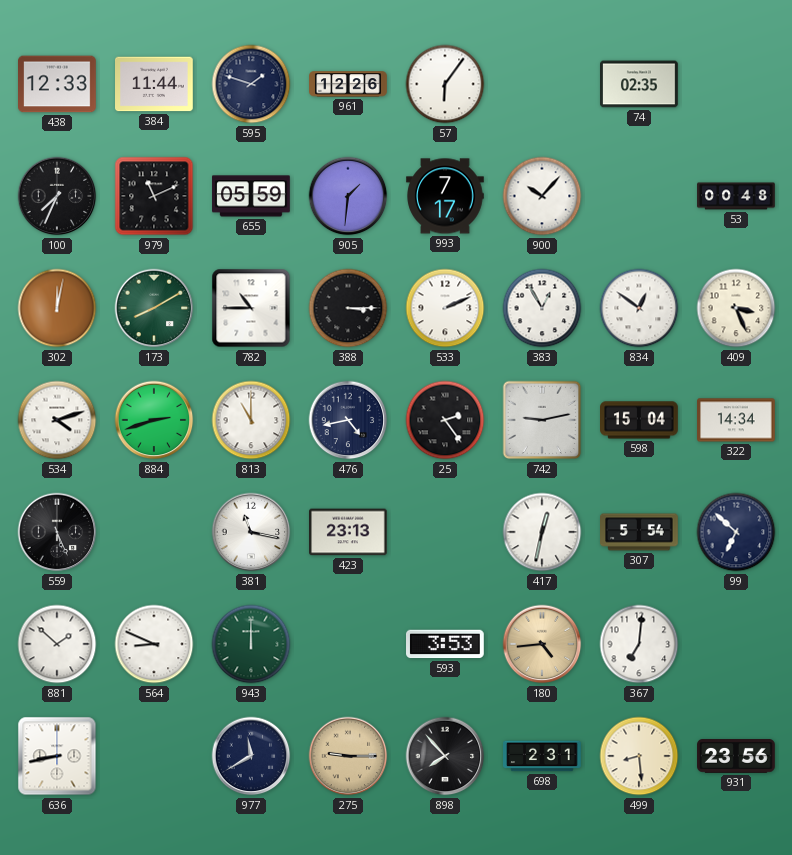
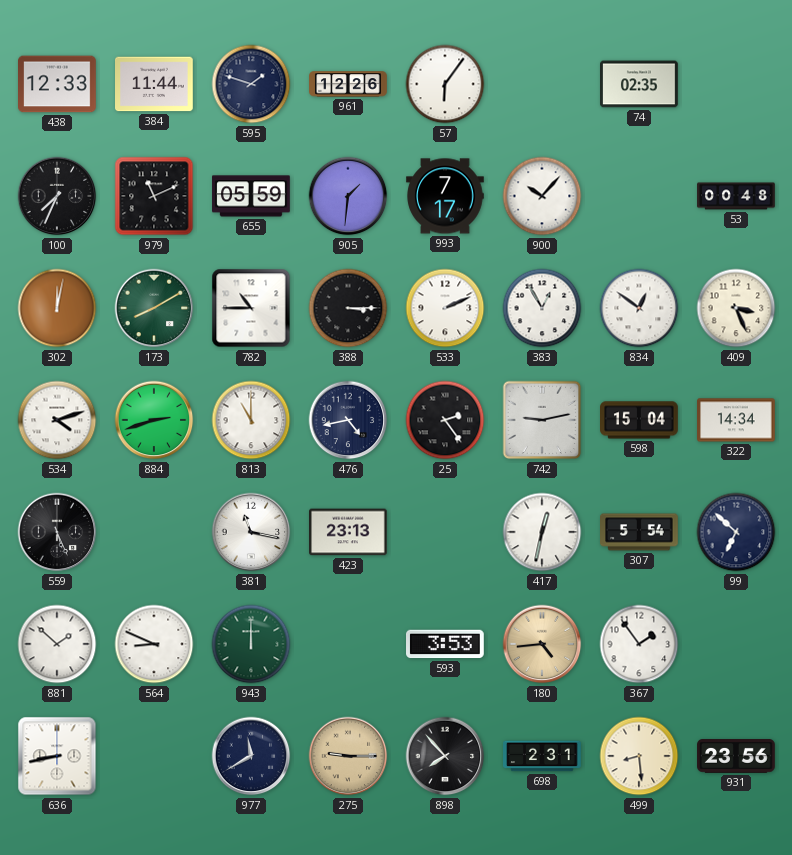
367: 7:01 -> 1:54
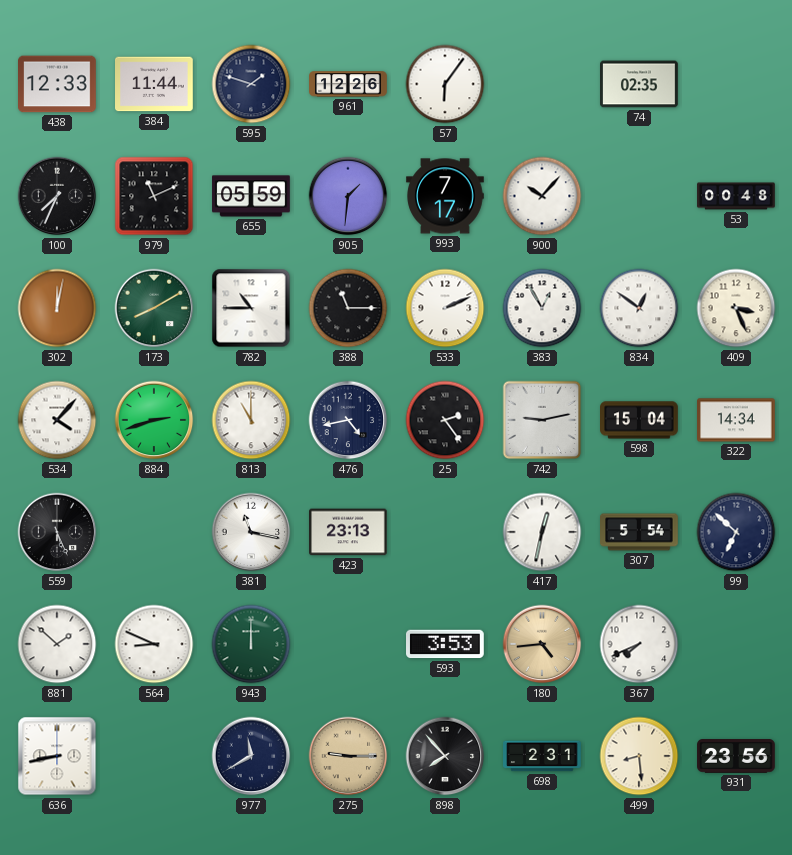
388: 3:15 -> 11:15
534: 4:12 -> 4:07
367: 1:54 -> 7:41
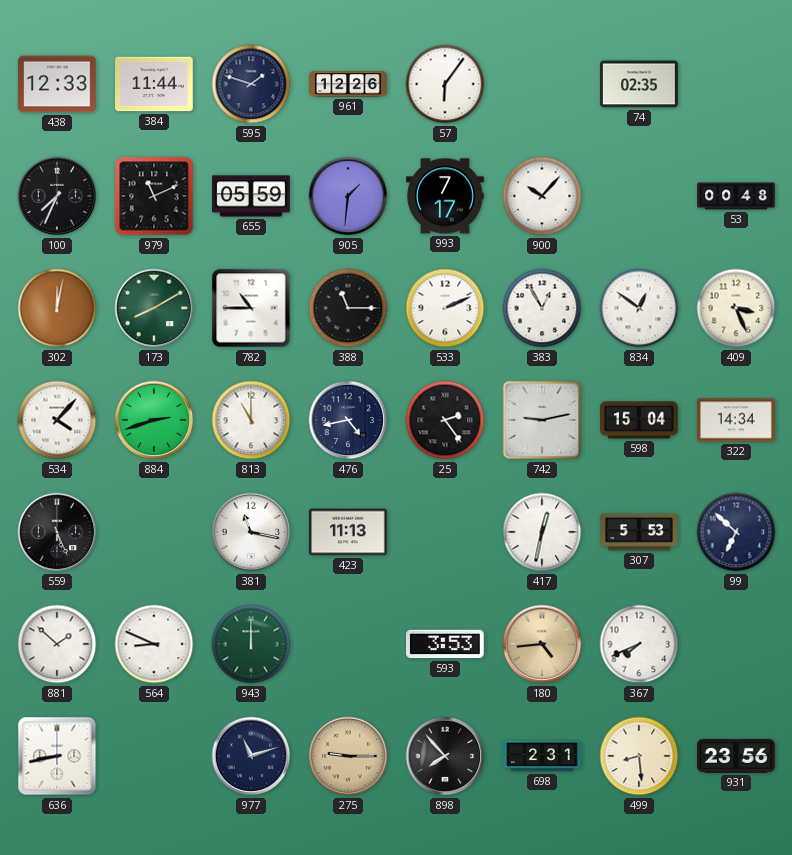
423: 23:13 -> 11:13
307: 5:54 -> 5:53
977: 11:40 -> 11:12
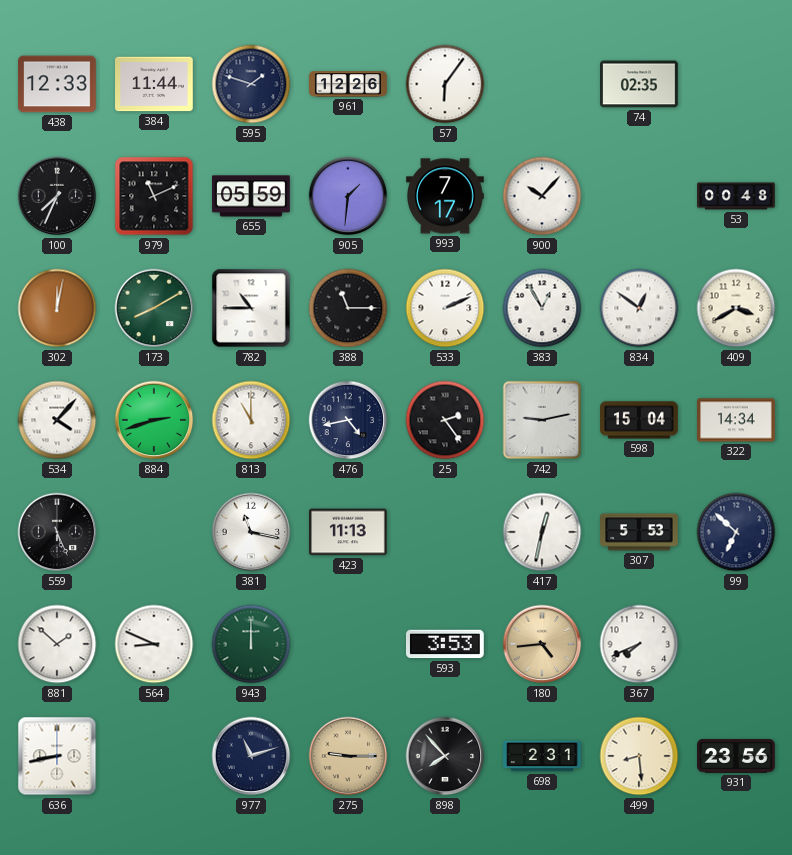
409: 3:26 -> 3:40
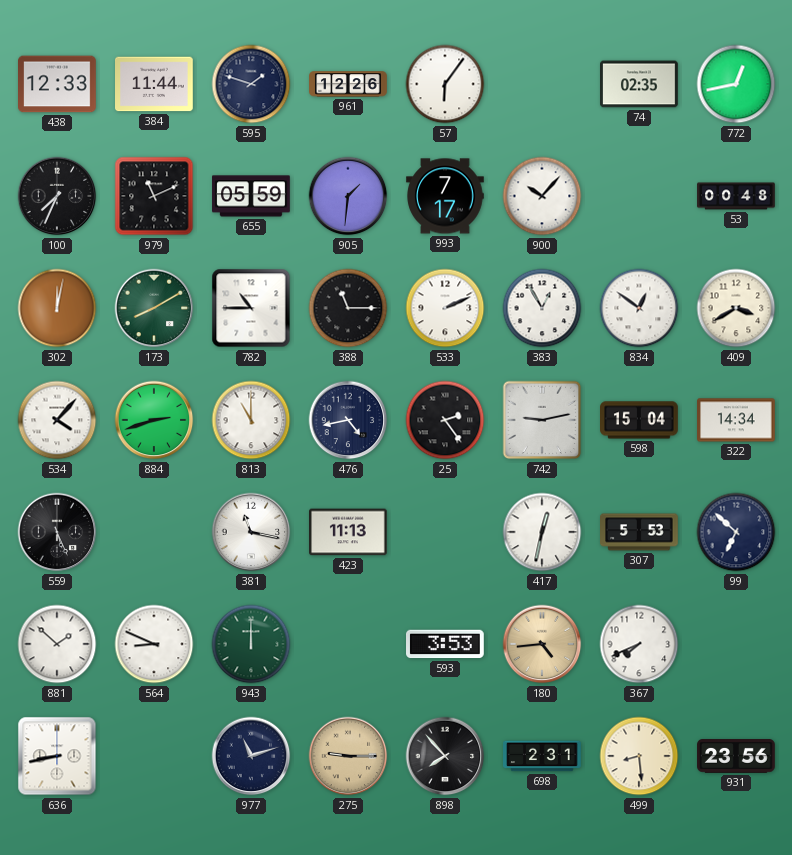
772: none -> 12:43
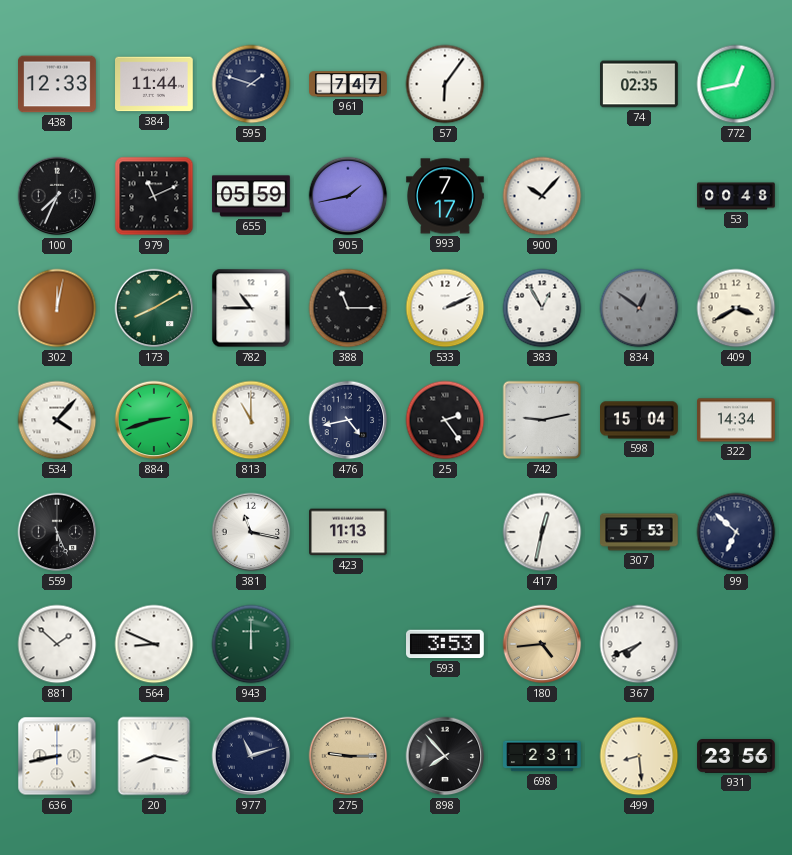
961: 12:26 -> 7:47
905: 1:31 -> 1:43
834 dial: white -> grey
20: none -> 8:17
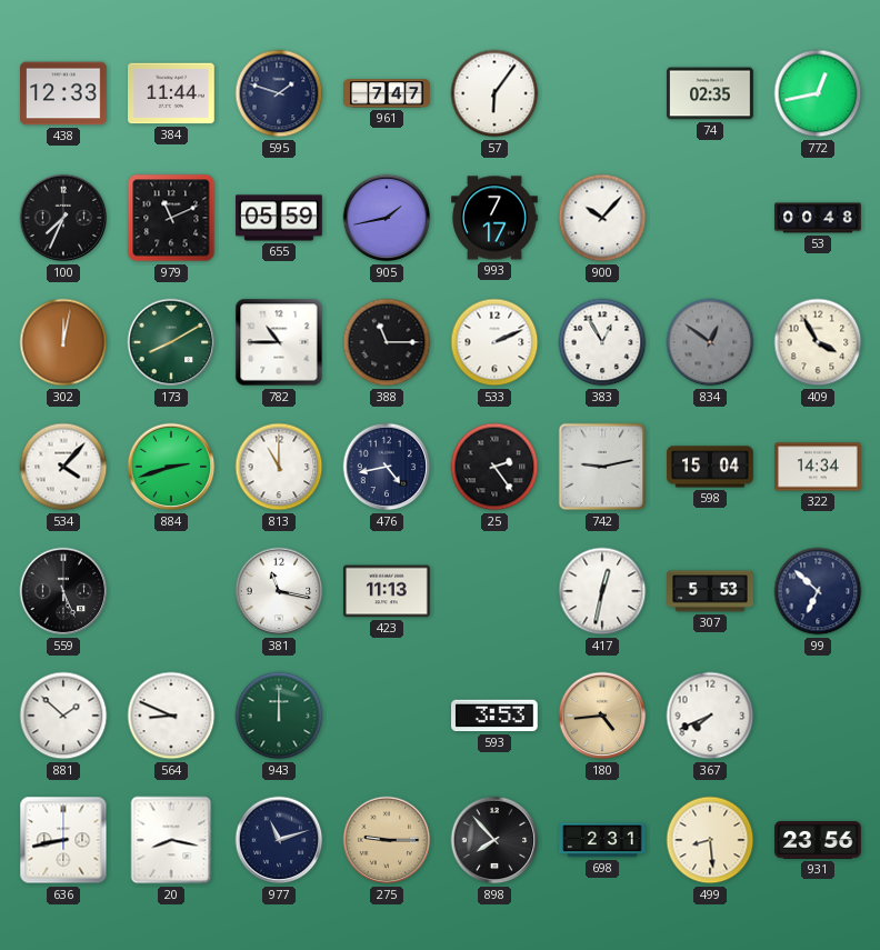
409: 3:40 -> 3:55
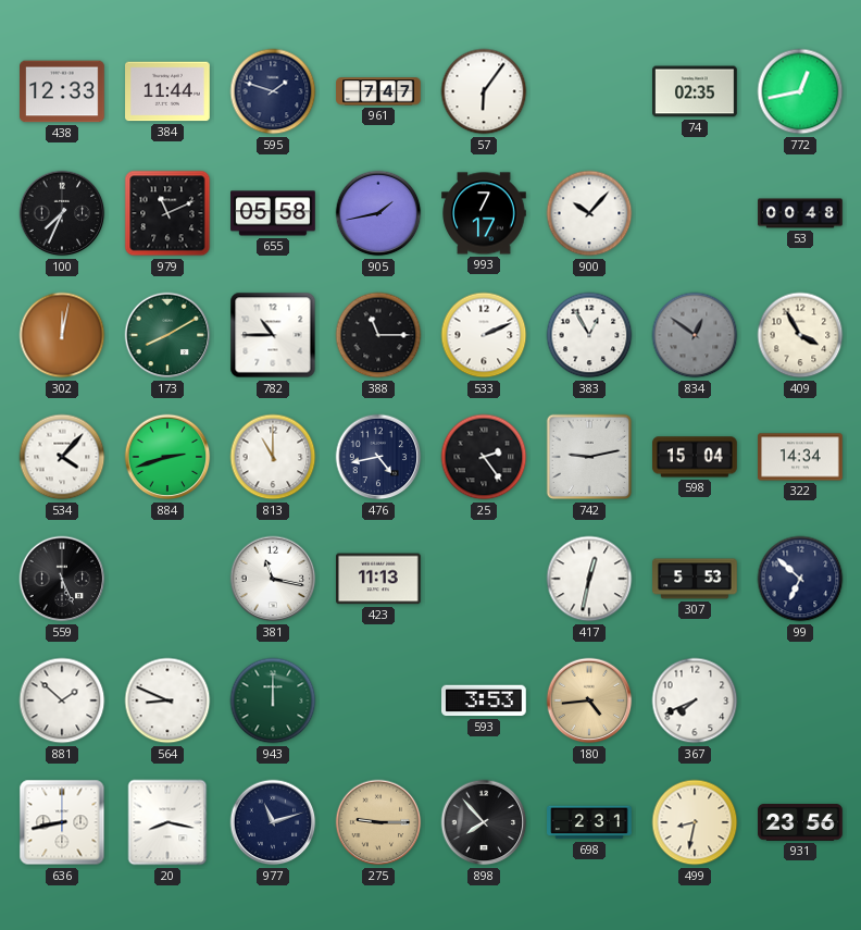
655: 05:59 -> 05:58
499: 8:29 -> 8:32
